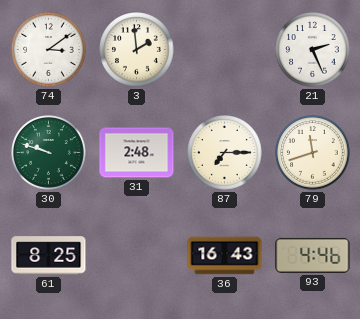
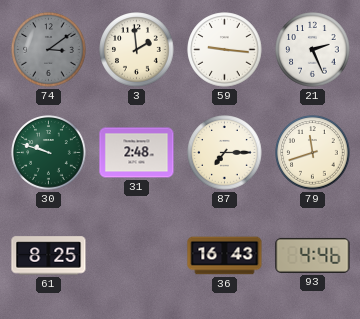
74 dial: white -> grey
59: none -> 9:16
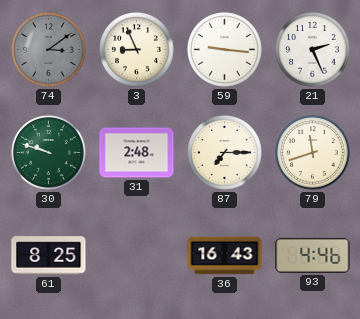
3: 1:59 -> 8:56
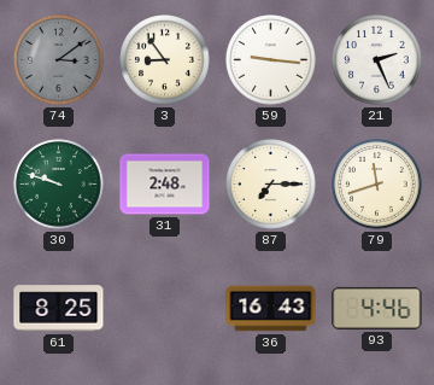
3: 8:56 -> 8:54
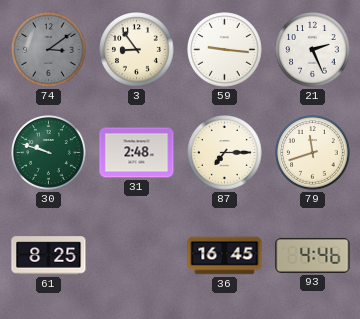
36: 16:43 -> 16:45
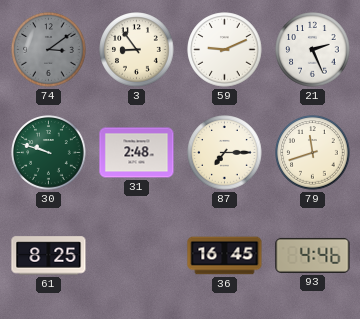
59: 9:16 -> 9:11
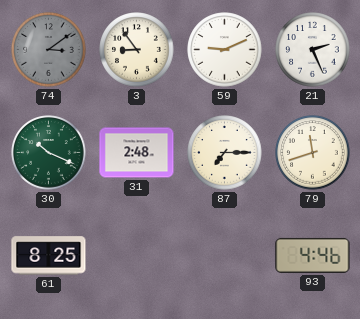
30: 9:48 -> 10:19
36: 16:45 -> none
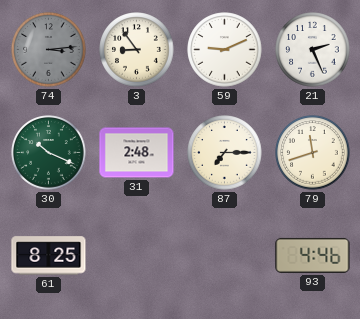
74: 3:09 -> 3:14
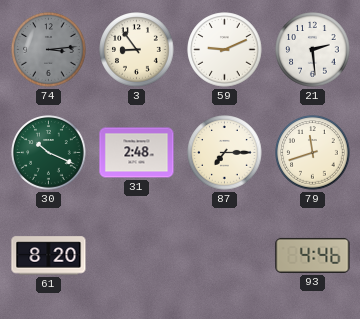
21: 2:26 -> 2:29
61: 8:25 -> 8:20
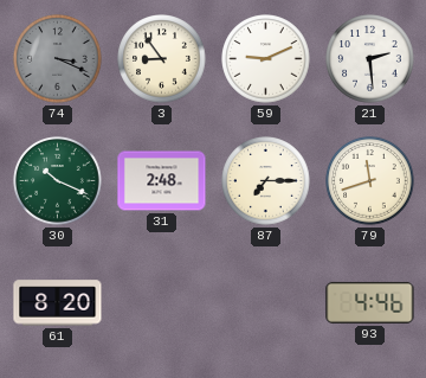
74: 3:14 -> 3:19
